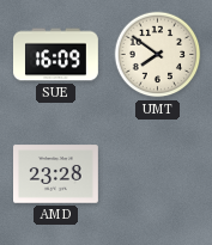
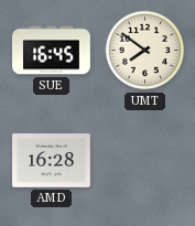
SUE: 16:09 -> 16:45
AMD: 23:28 -> 16:28
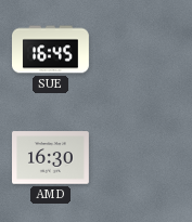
UMT: 7:51 -> none
AMD: 16:28 -> 16:30
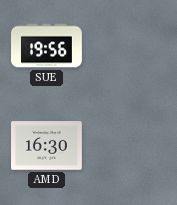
SUE: 16:45 -> 19:56
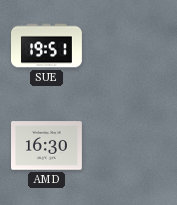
SUE: 19:56 -> 19:51
